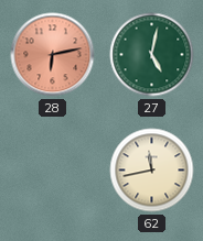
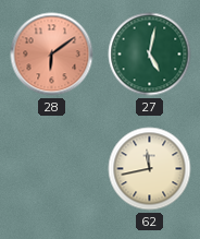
28: 6:13 -> 6:09
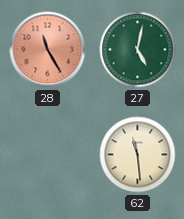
28: 6:09 -> 11:25
62: 11:43 -> 11:29
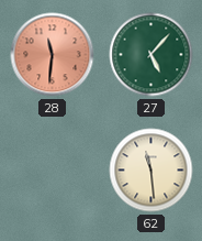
28: 11:25 -> 11:31
27: 5:02 -> 5:07
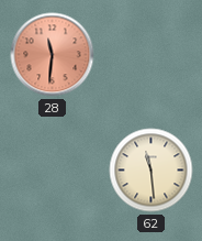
27: 5:07 -> none
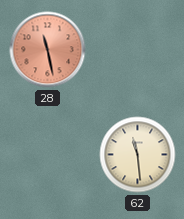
28: 11:31 -> 11:28
